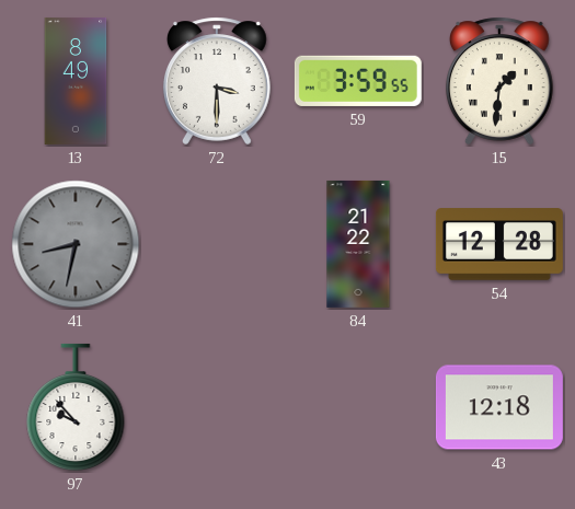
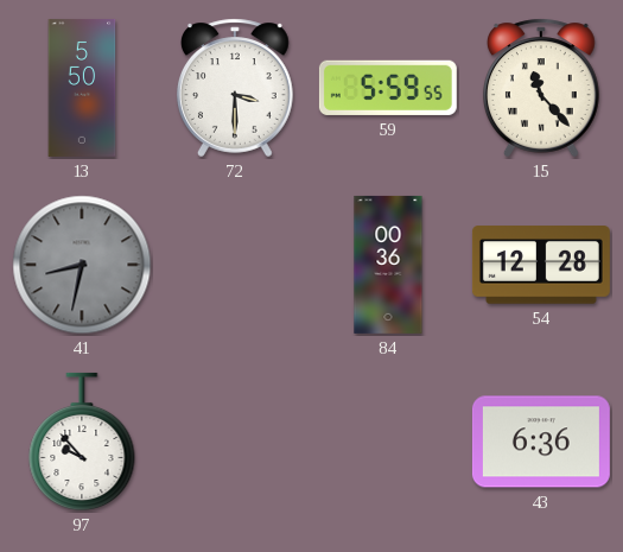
13: 8:49 -> 5:50
59: 3:59 -> 5:59
15: 1:31 -> 11:23
84: 21:22 -> 00:36
43: 12:18 -> 6:36
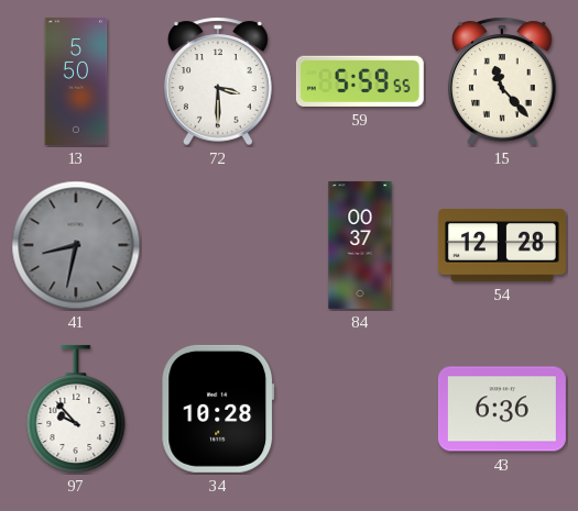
84: 00:36 -> 00:37
34: none -> 10:28
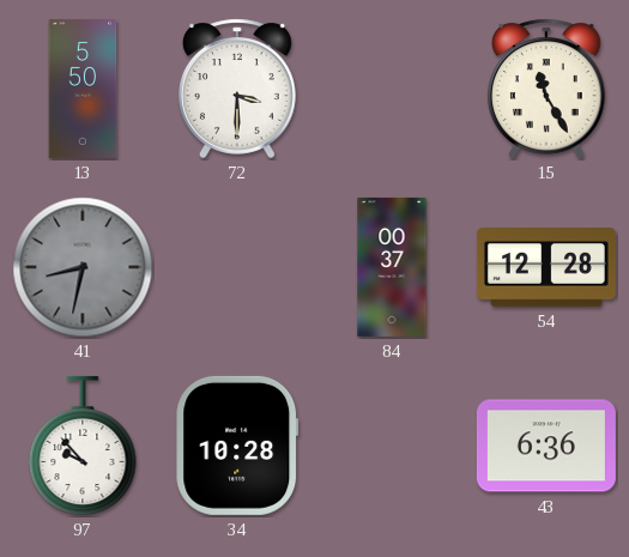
59: 5:59 -> none
15: 11:23 -> 11:25
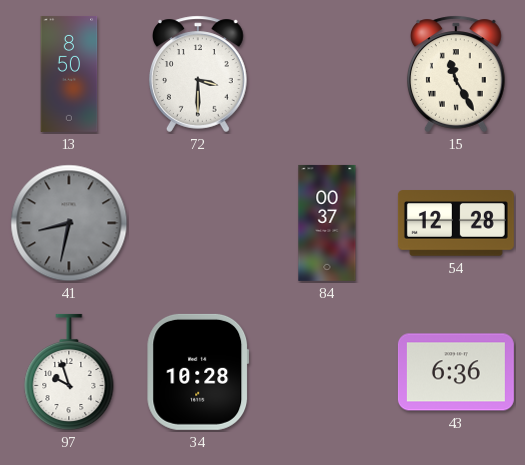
13: 5:50 -> 8:50
97: 9:53 -> 9:57
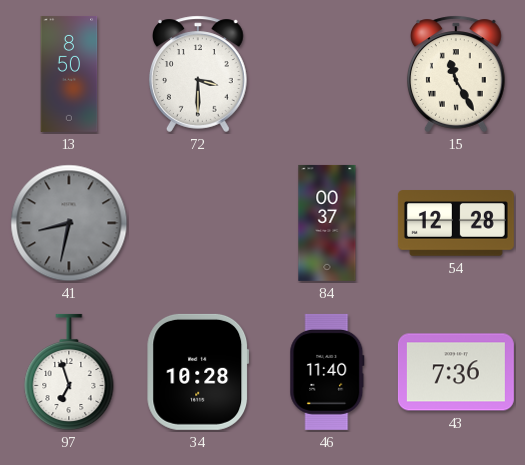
97: 9:57 -> 6:57
46: none -> 11:40
43: 6:36 -> 7:36
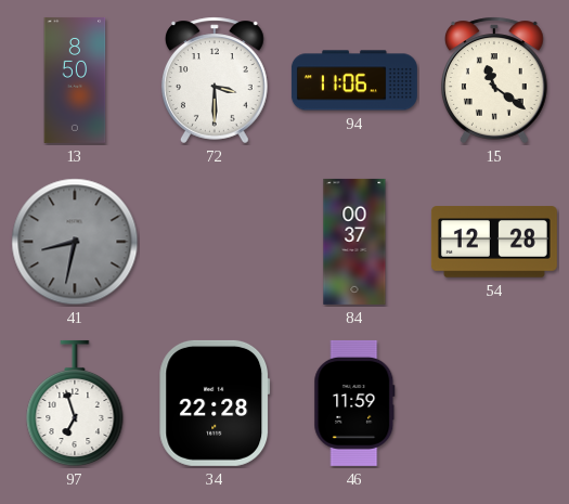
94: none -> 11:06
15: 11:25 -> 11:21
34: 10:28 -> 22:28
46: 11:40 -> 11:59
43: 7:36 -> none
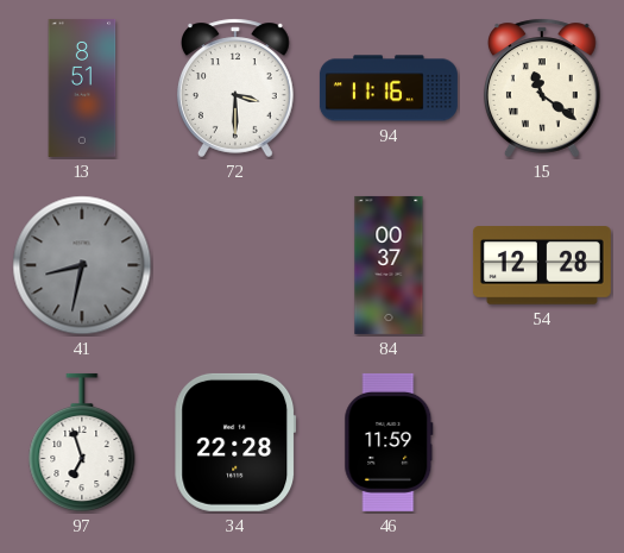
13: 8:50 -> 8:51
94: 11:06 -> 11:16
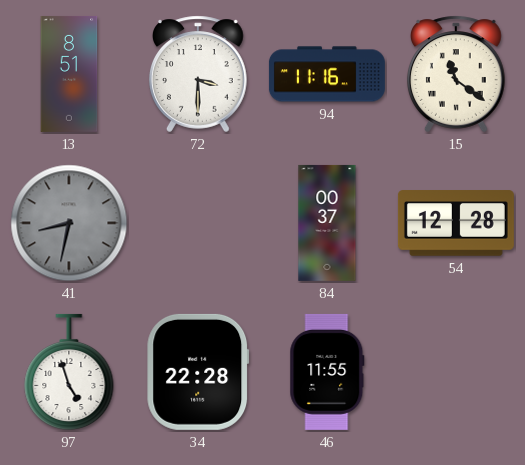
97: 6:57 -> 4:57
46: 11:59 -> 11:55
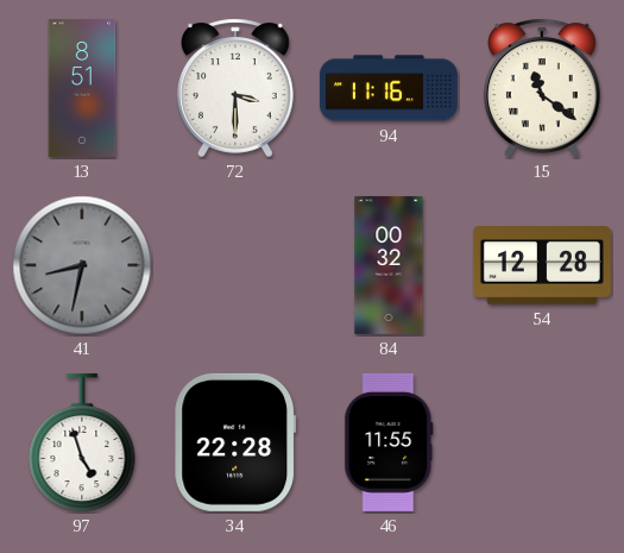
84: 00:37 -> 00:32
